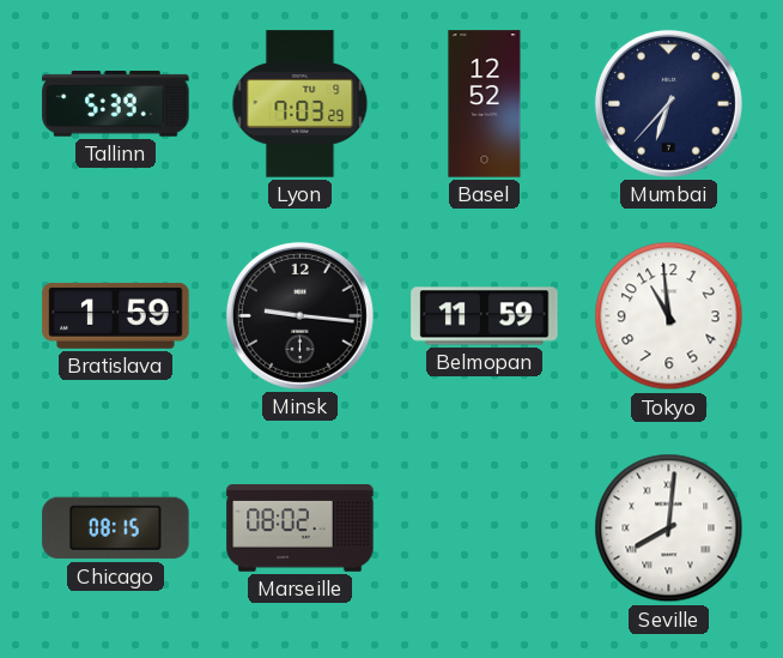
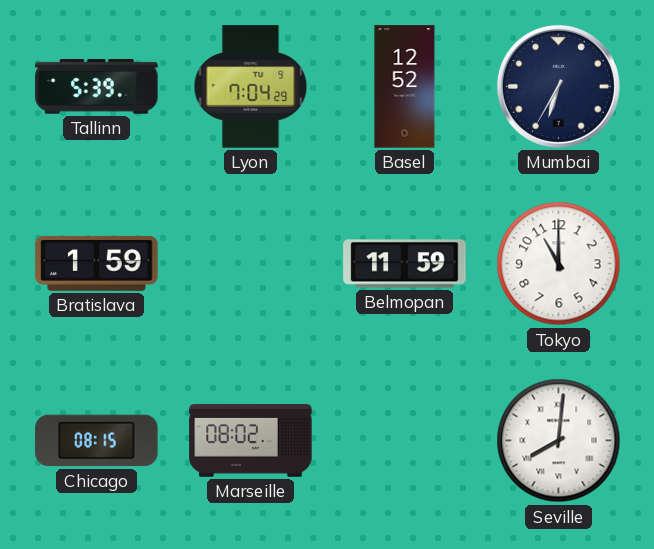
Lyon: 7:03 -> 7:04
Mumbai: 6:37 -> 6:35
Minsk: 9:16 -> none
Tokyo: 10:59 -> 11:00
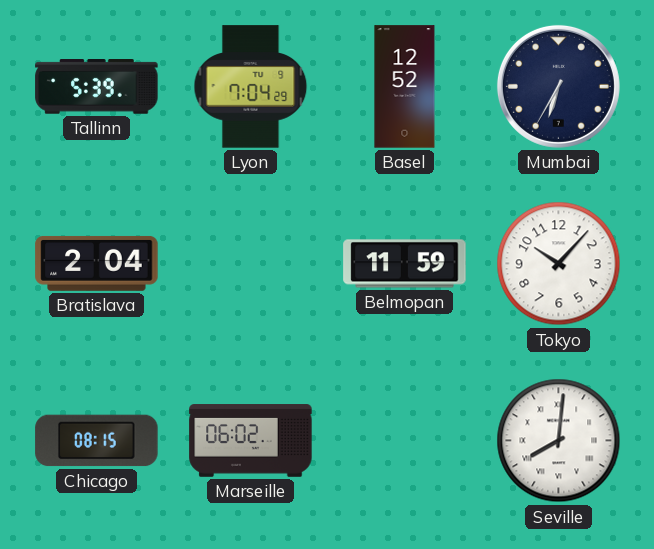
Bratislava: 1:59 -> 2:04
Tokyo: 11:00 -> 10:07
Marseille: 08:02 -> 06:02
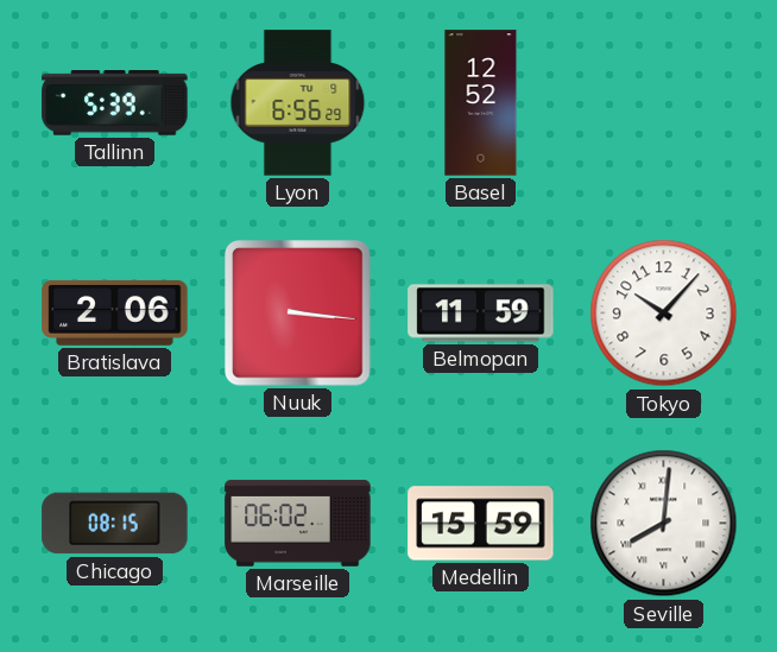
Lyon: 7:04 -> 6:56
Mumbai: 6:35 -> none
Bratislava: 2:04 -> 2:06
Nuuk: none -> 3:16
Medellin: none -> 15:59
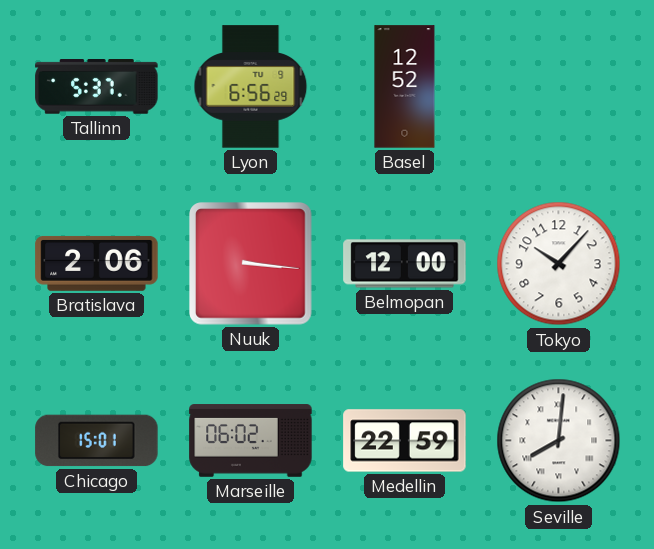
Tallinn: 5:39 -> 5:37
Belmopan: 11:59 -> 12:00
Chicago: 08:15 -> 15:01
Medellin: 15:59 -> 22:59
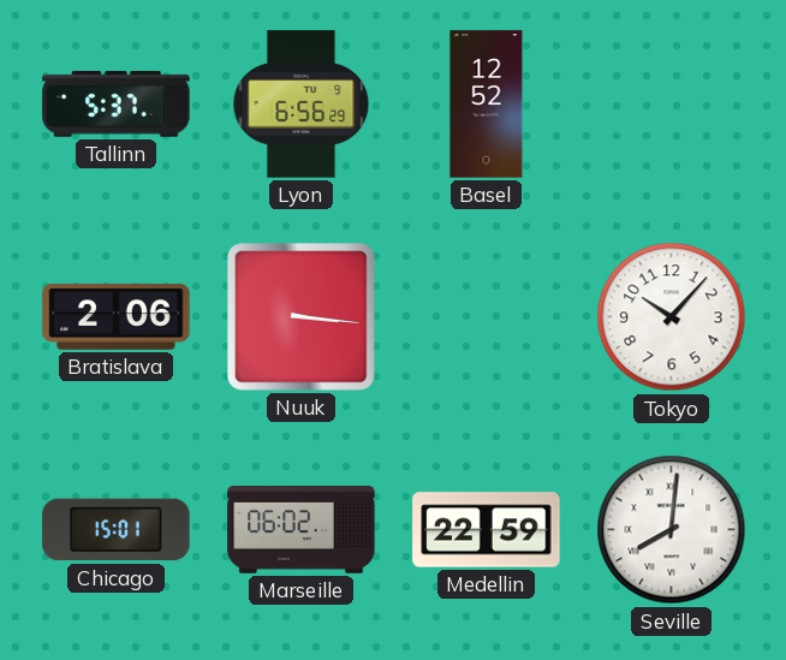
Belmopan: 12:00 -> none
